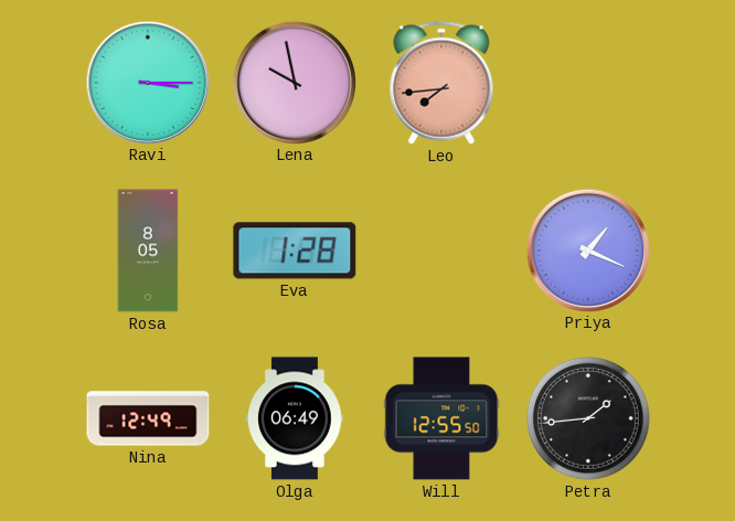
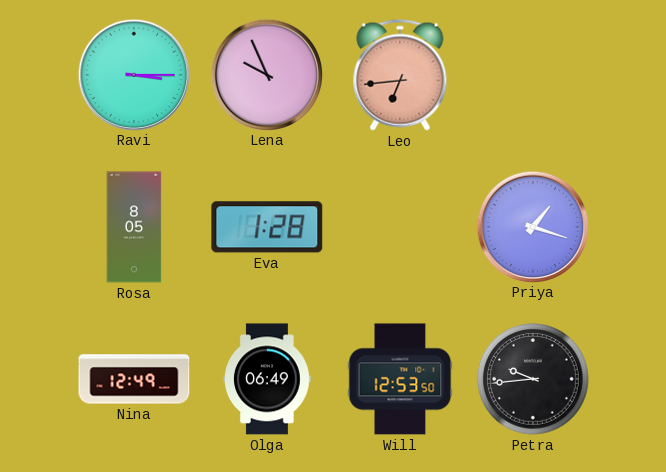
Lena: 9:58 -> 9:56
Leo: 7:44 -> 6:44
Priya: 1:19 -> 1:18
Will: 12:55 -> 12:53
Petra: 1:44 -> 9:44
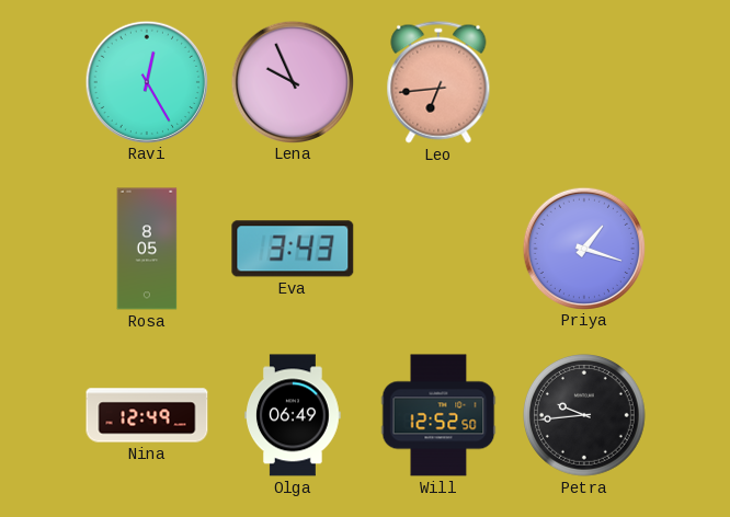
Ravi: 3:15 -> 12:25
Eva: 1:28 -> 3:43
Will: 12:53 -> 12:52
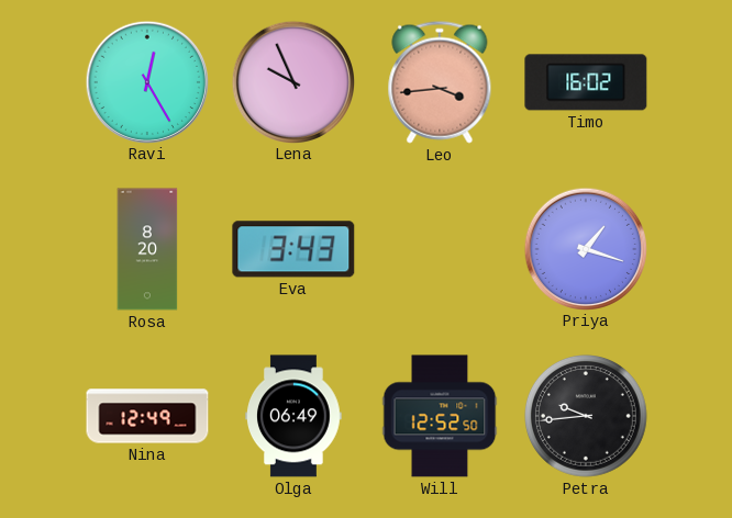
Leo: 6:44 -> 3:44
Timo: none -> 16:02
Rosa: 8:05 -> 8:20
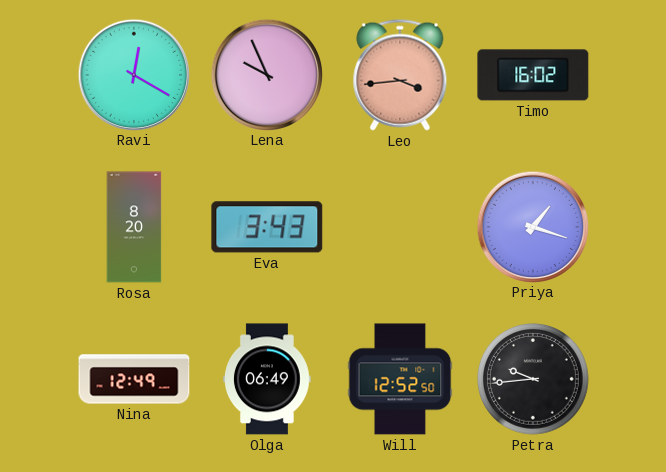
Ravi: 12:25 -> 12:20
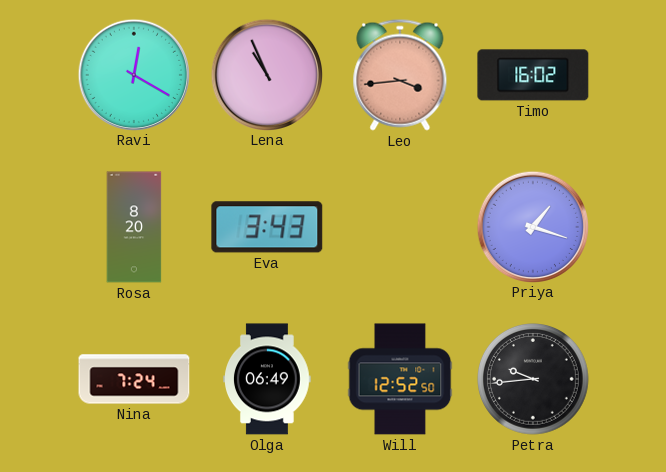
Lena: 9:56 -> 10:56
Nina: 12:49 -> 7:24
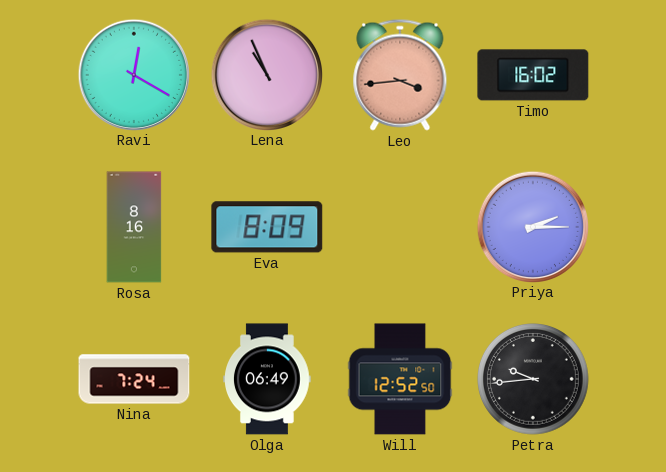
Rosa: 8:20 -> 8:16
Eva: 3:43 -> 8:09
Priya: 1:18 -> 2:15
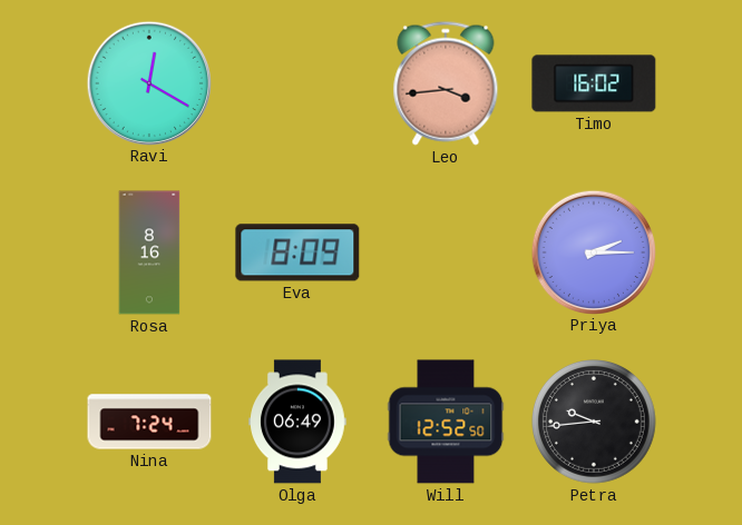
Lena: 10:56 -> none
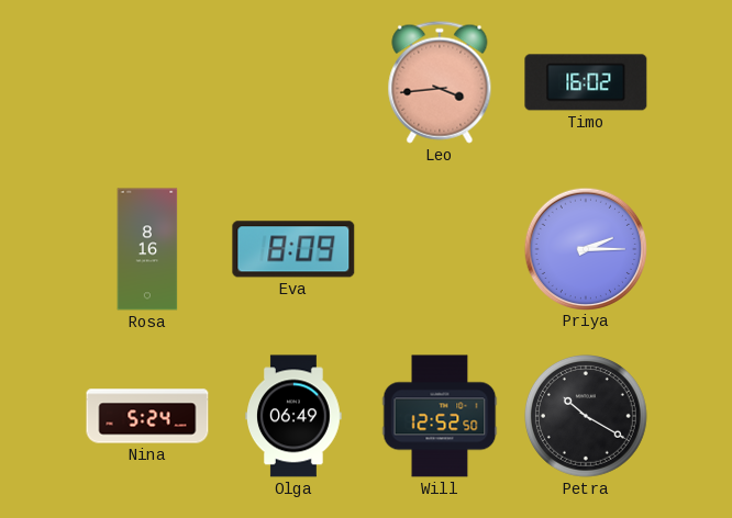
Ravi: 12:20 -> none
Nina: 7:24 -> 5:24
Petra: 9:44 -> 10:20
